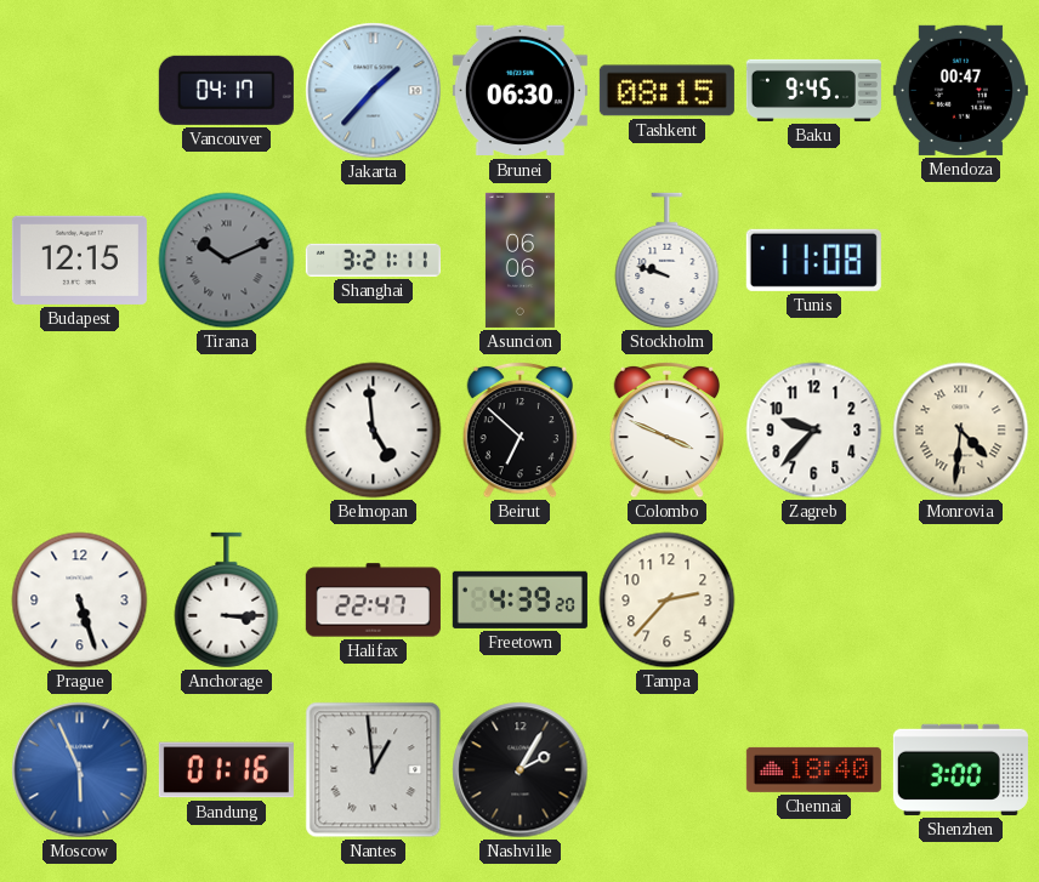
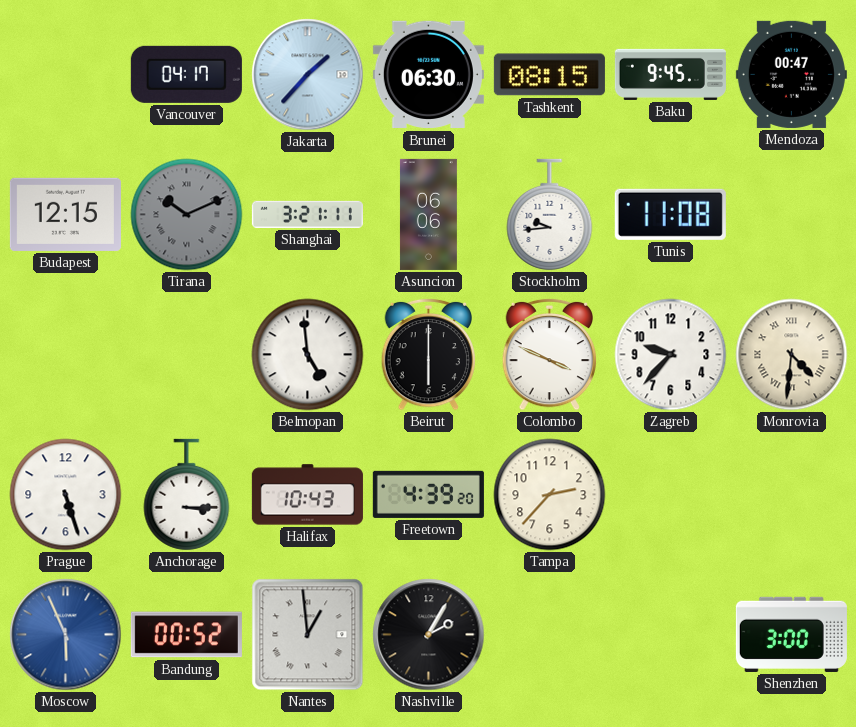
Stockholm: 9:48 -> 9:44
Beirut: 6:52 -> 6:00
Halifax: 22:47 -> 10:43
Bandung: 01:16 -> 00:52
Chennai: 18:40 -> none
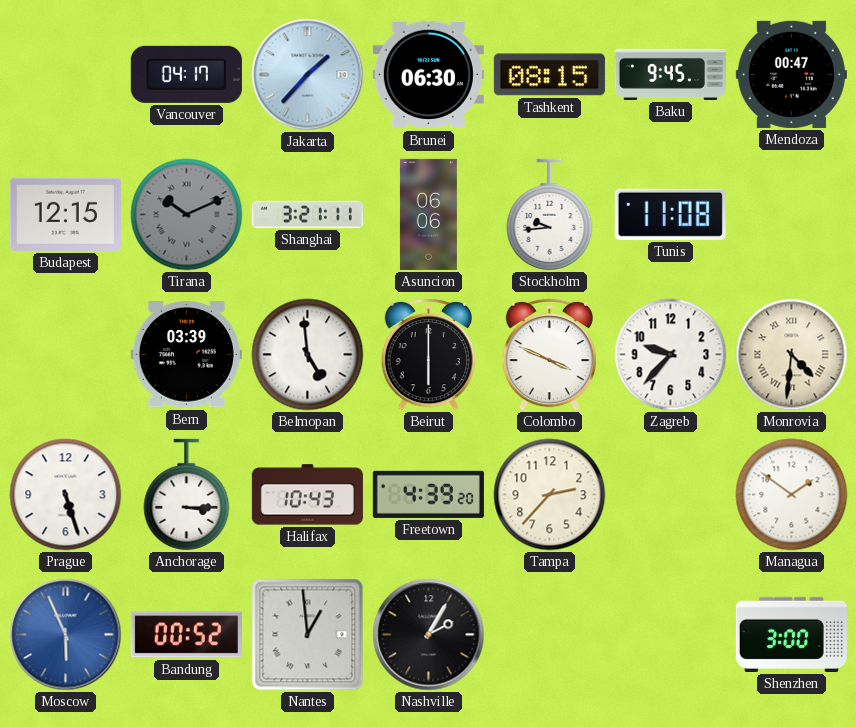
Bern: none -> 03:39
Managua: none -> 1:51
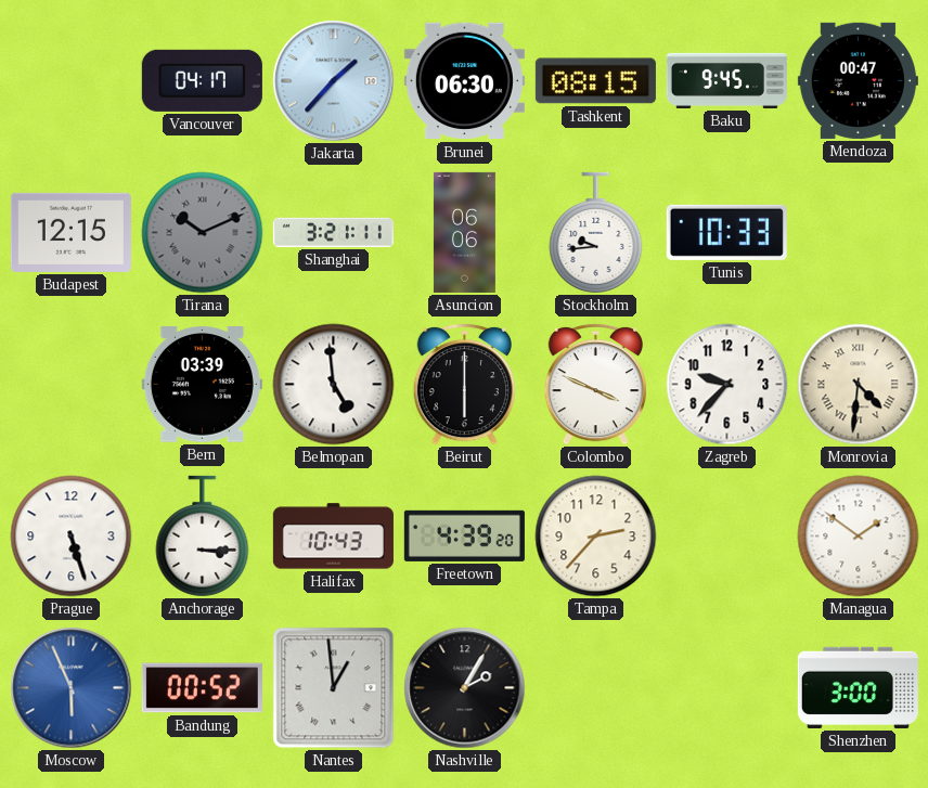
Tunis: 11:08 -> 10:33
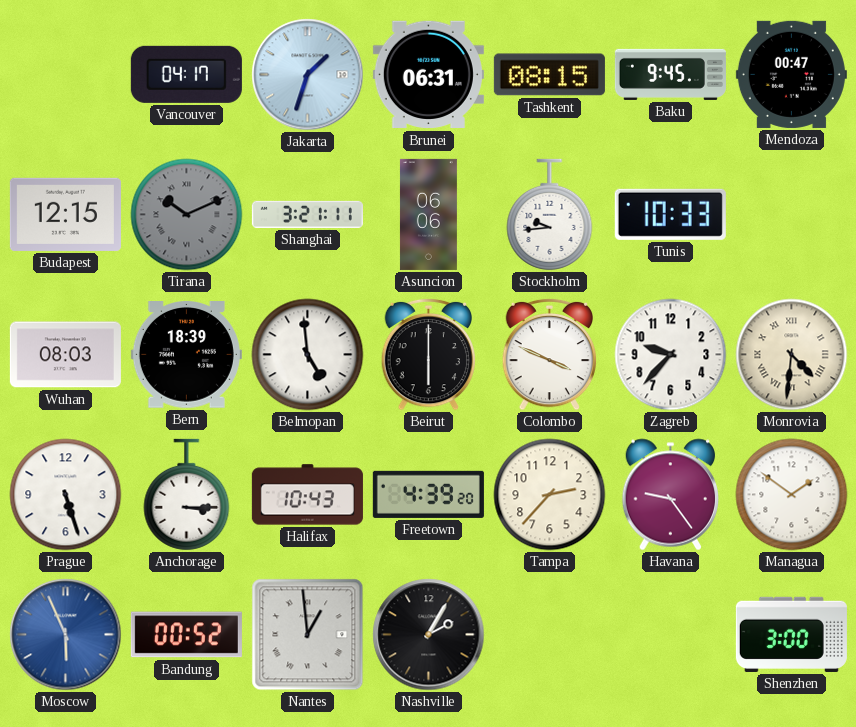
Jakarta: 1:37 -> 1:33
Brunei: 06:30 -> 06:31
Wuhan: none -> 08:03
Bern: 03:39 -> 18:39
Havana: none -> 9:24
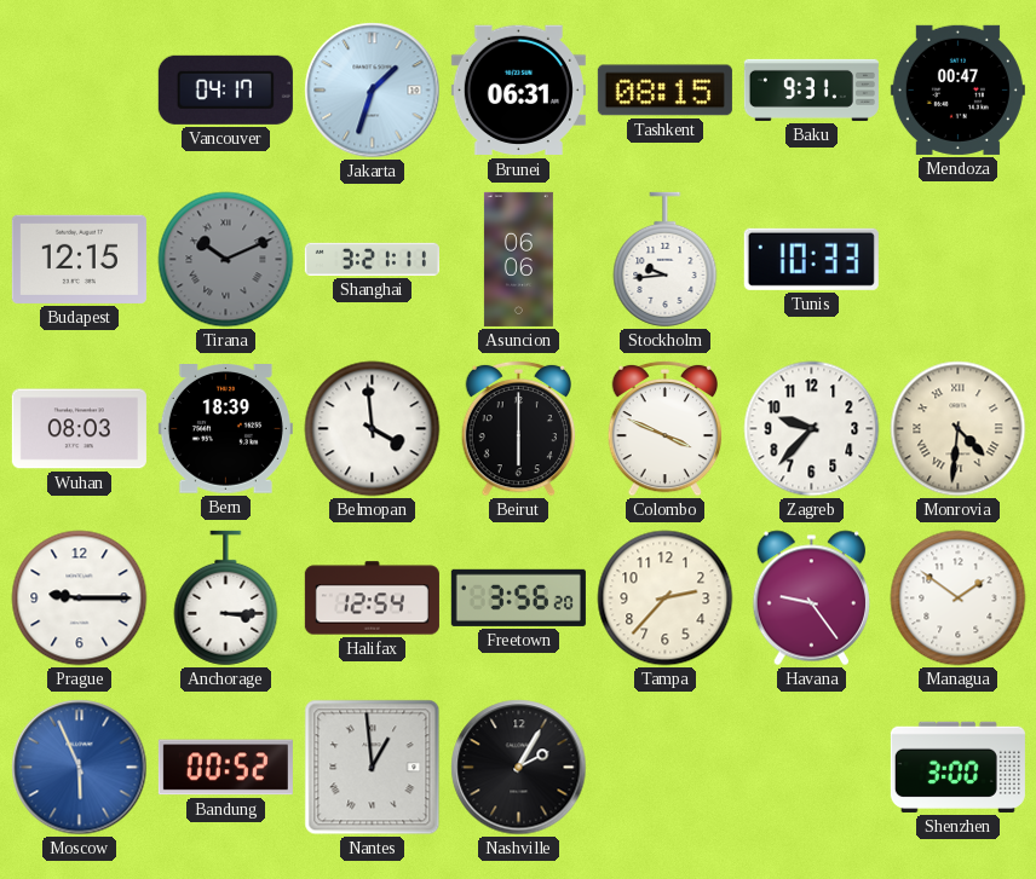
Baku: 9:45 -> 9:31
Belmopan: 4:59 -> 3:59
Prague: 5:27 -> 9:15
Halifax: 10:43 -> 12:54
Freetown: 4:39 -> 3:56
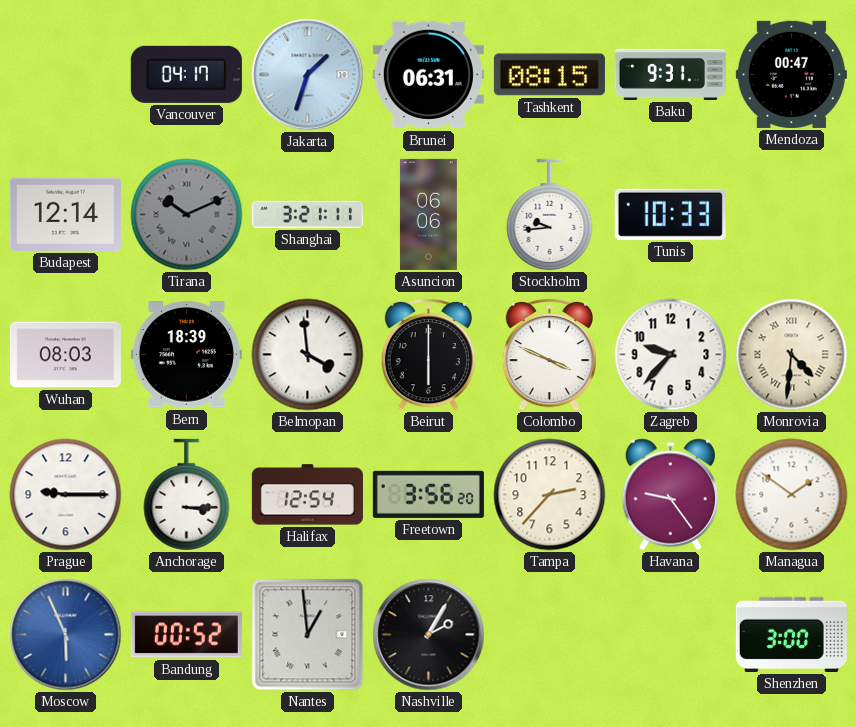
Budapest: 12:15 -> 12:14
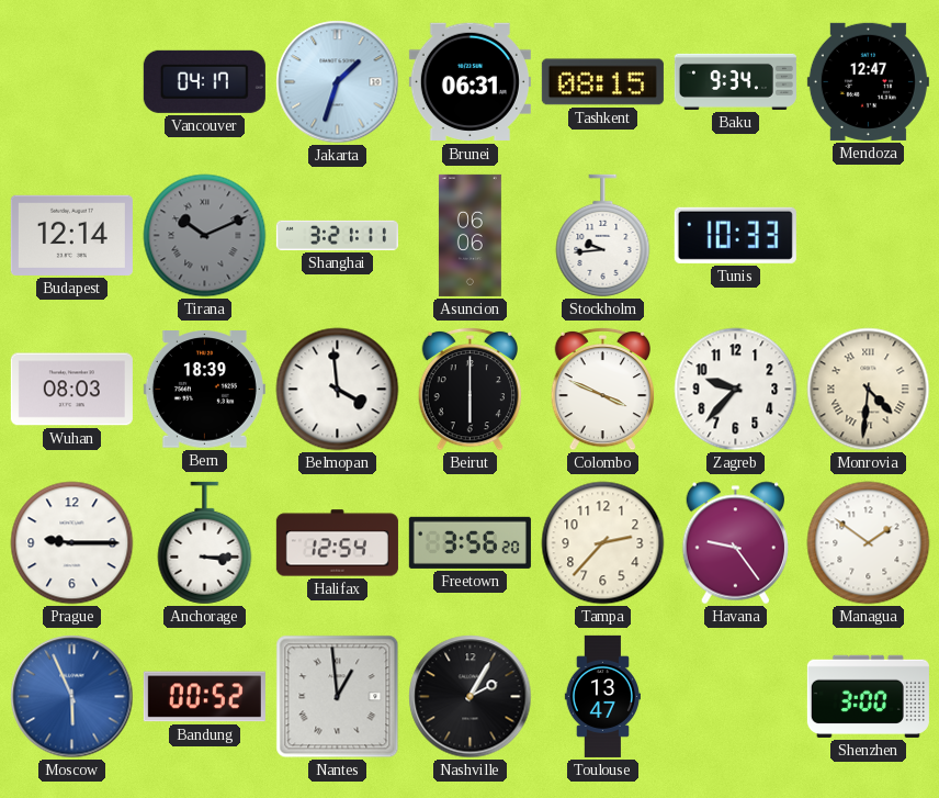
Baku: 9:31 -> 9:34
Mendoza: 00:47 -> 12:47
Toulouse: none -> 13:47
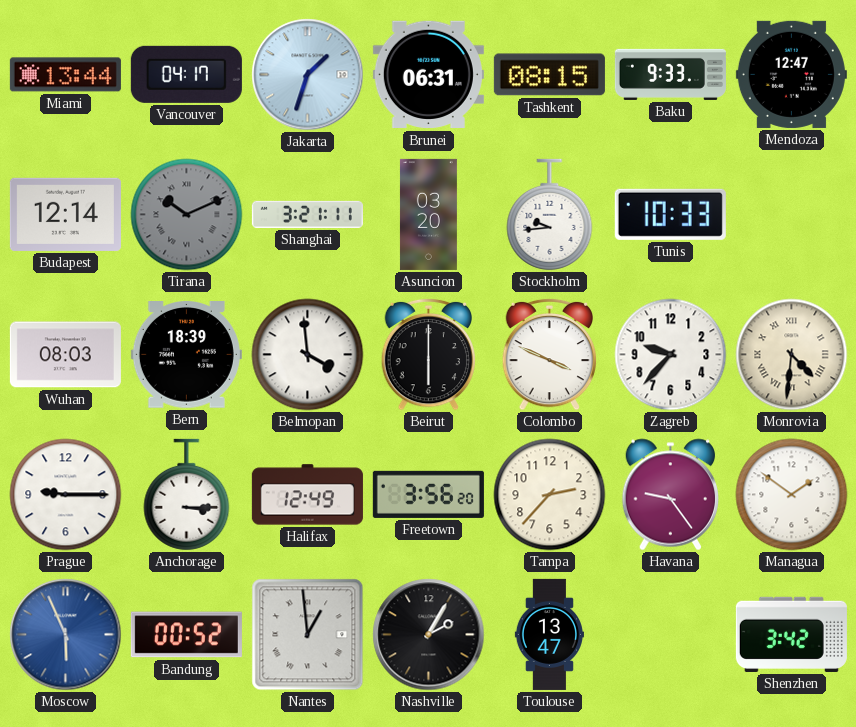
Miami: none -> 13:44
Baku: 9:34 -> 9:33
Asuncion: 06:06 -> 03:20
Halifax: 12:54 -> 12:49
Shenzhen: 3:00 -> 3:42
